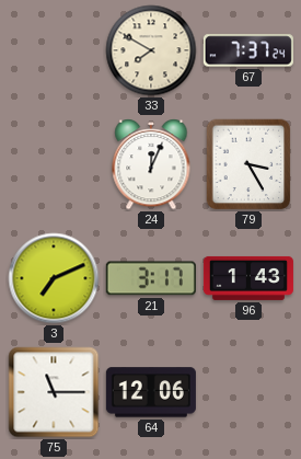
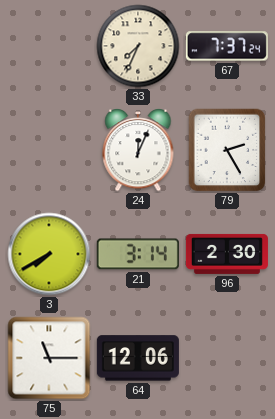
33: 7:50 -> 7:34
79: 3:25 -> 2:25
3: 7:11 -> 7:40
21: 3:17 -> 3:14
96: 1:43 -> 2:30
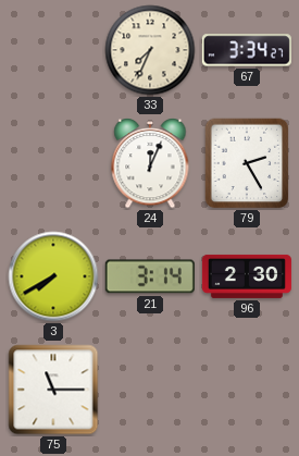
67: 7:37 -> 3:34
64: 12:06 -> none
